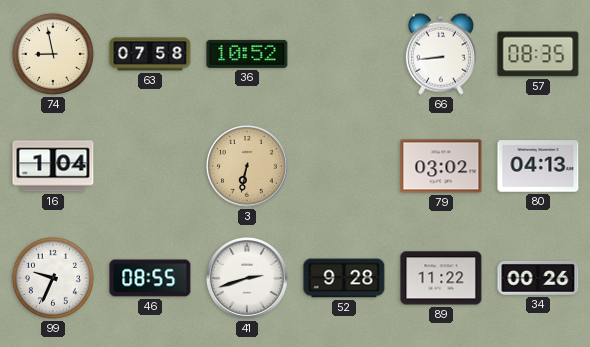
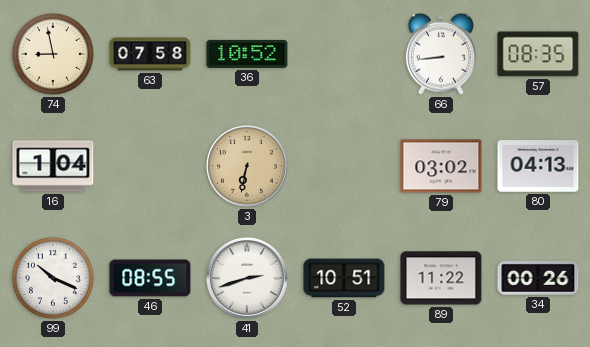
99: 9:34 -> 10:19
52: 9:28 -> 10:51
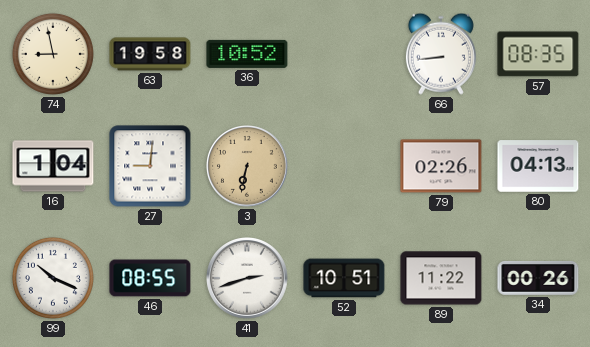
63: 07:58 -> 19:58
27: none -> 9:01
79: 03:02 -> 02:26
